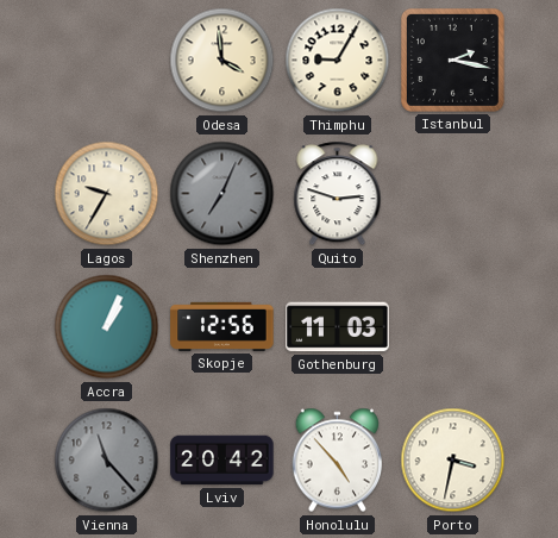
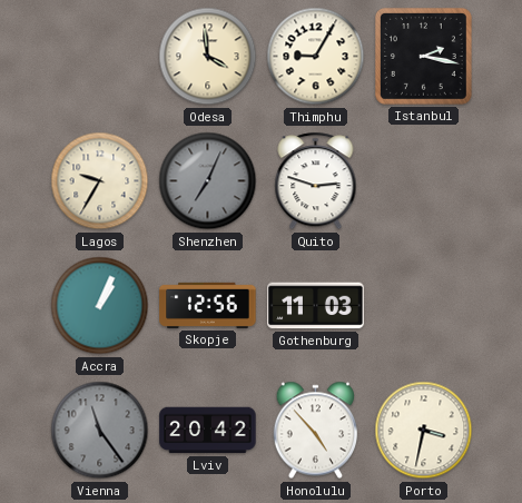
Vienna: 11:23 -> 11:24
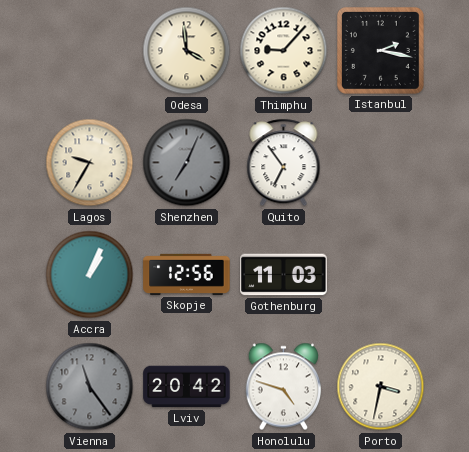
Thimphu: 9:05 -> 9:07
Quito: 2:48 -> 6:54
Honolulu: 4:53 -> 4:48
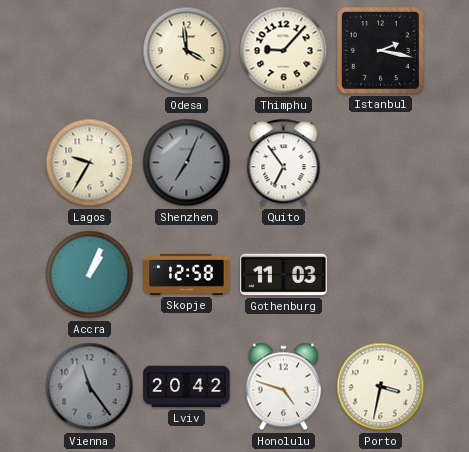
Skopje: 12:56 -> 12:58
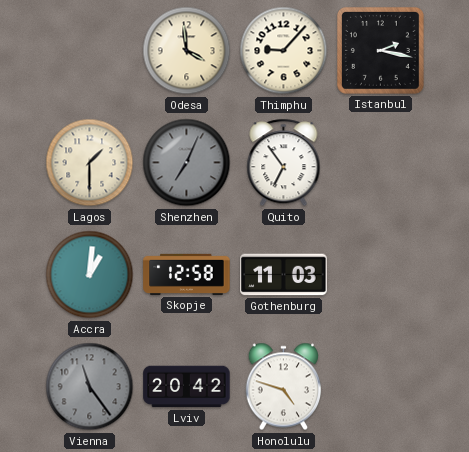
Lagos: 9:35 -> 1:30
Accra: 1:04 -> 1:01
Porto: 3:32 -> none
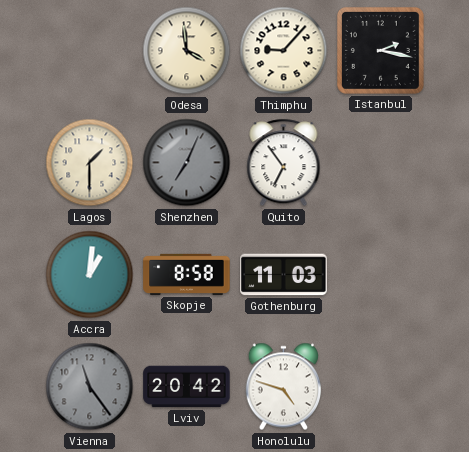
Skopje: 12:58 -> 8:58
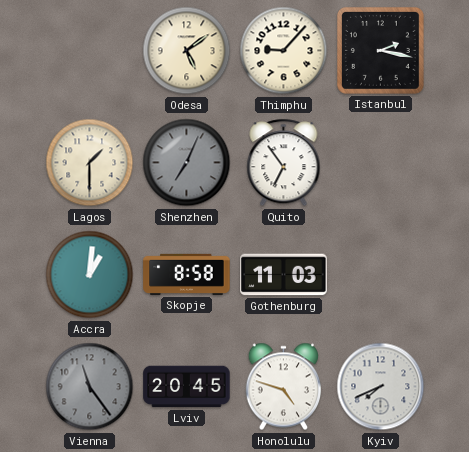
Odesa: 3:59 -> 5:09
Lviv: 20:42 -> 20:45
Kyiv: none -> 7:41
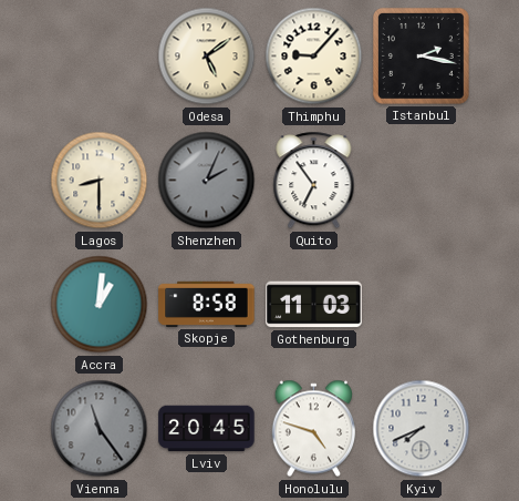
Lagos: 1:30 -> 8:30
Shenzhen: 7:04 -> 2:04
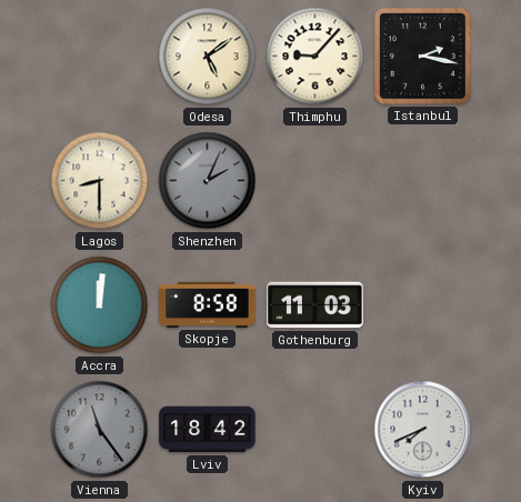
Quito: 6:54 -> none
Accra: 1:01 -> 12:01
Lviv: 20:45 -> 18:42
Honolulu: 4:48 -> none
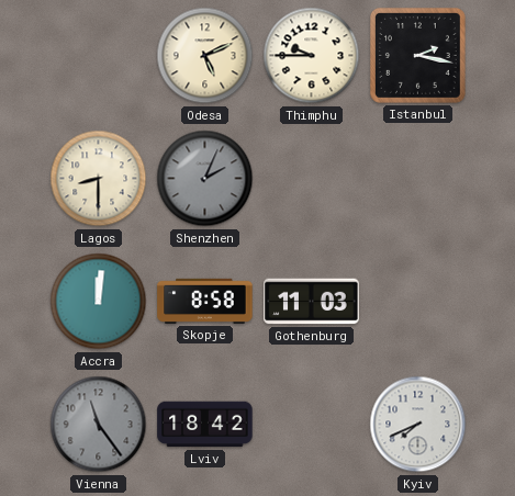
Odesa: 5:09 -> 5:11
Thimphu: 9:07 -> 9:45
